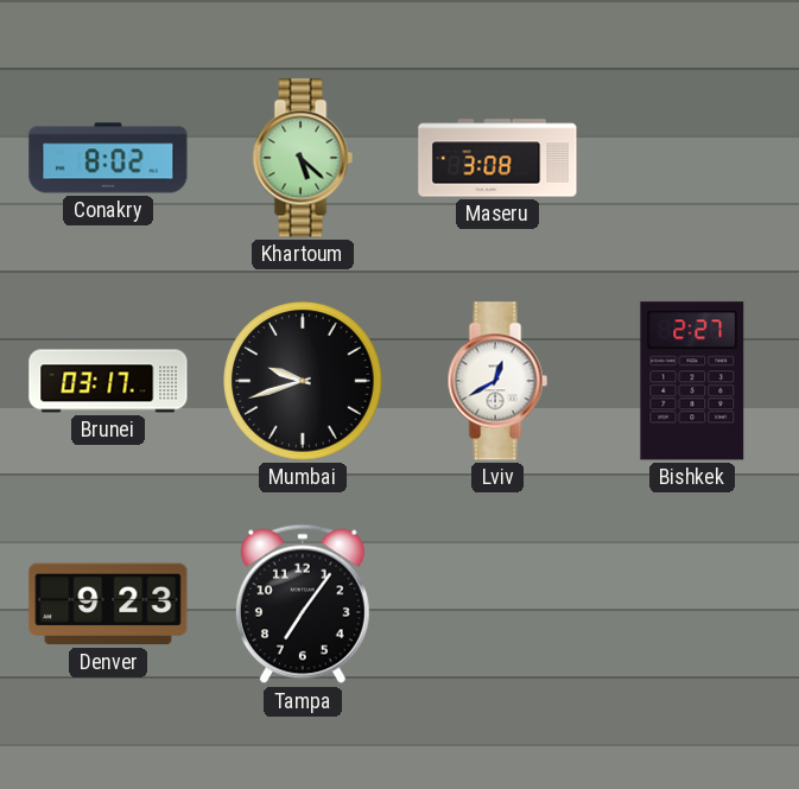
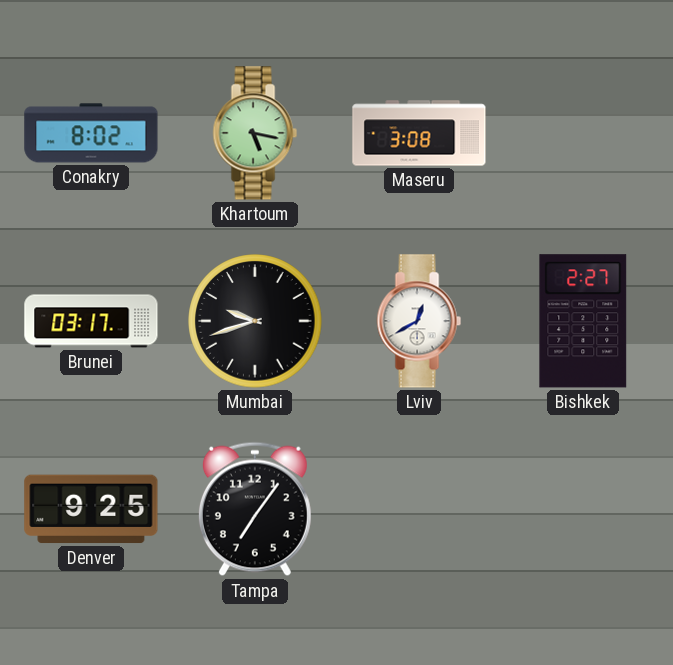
Khartoum: 5:22 -> 5:17
Denver: 9:23 -> 9:25
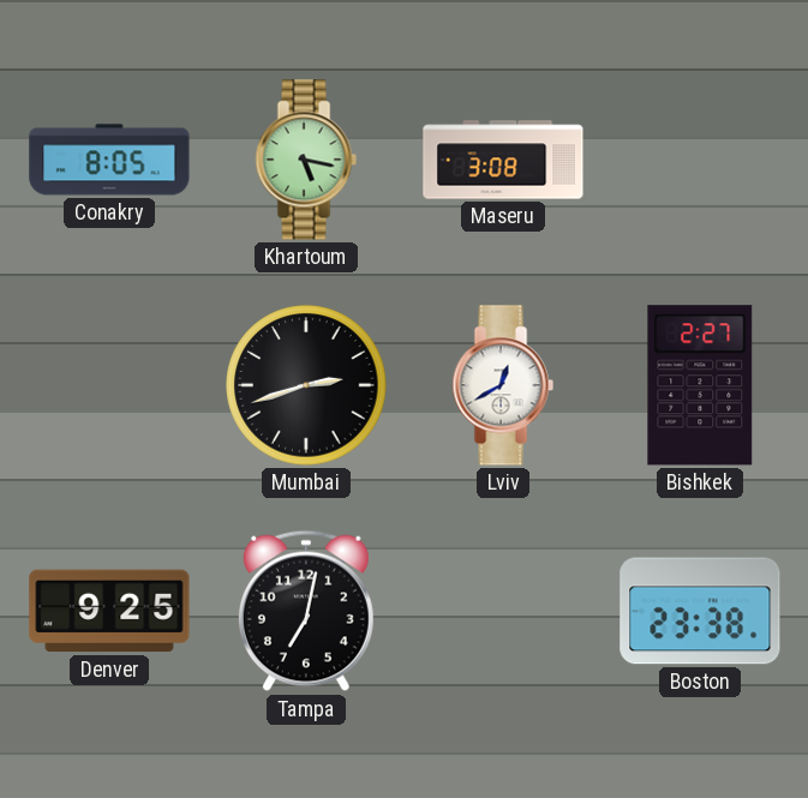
Conakry: 8:02 -> 8:05
Brunei: 03:17 -> none
Mumbai: 9:42 -> 2:42
Tampa: 7:06 -> 7:02
Boston: none -> 23:38
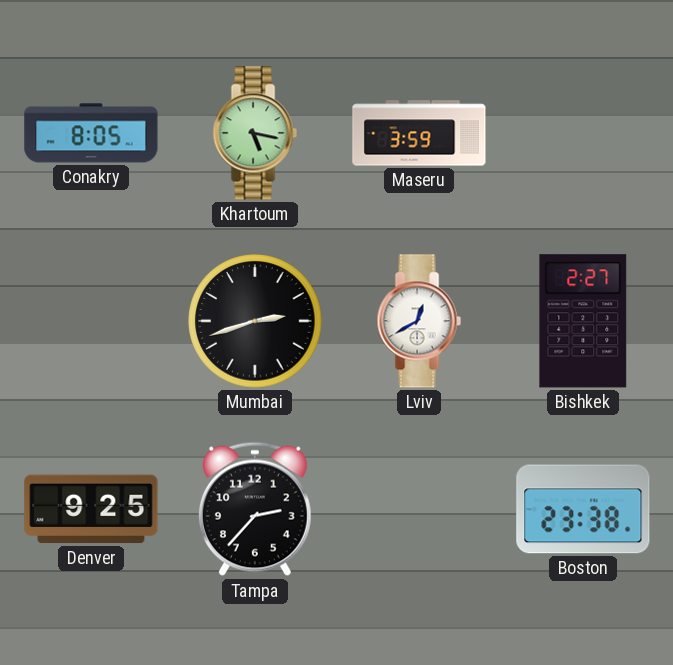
Maseru: 3:08 -> 3:59
Tampa: 7:02 -> 2:37
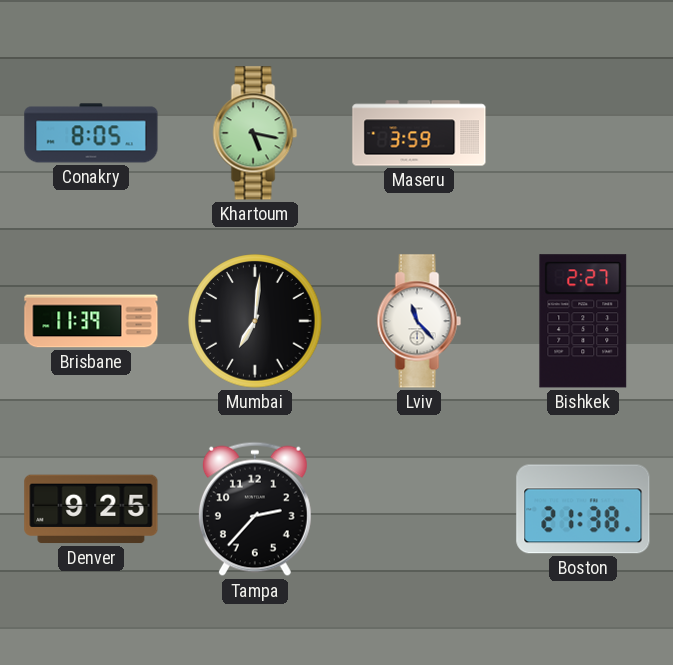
Brisbane: none -> 11:39
Mumbai: 2:42 -> 7:01
Lviv: 12:40 -> 11:23
Boston: 23:38 -> 21:38
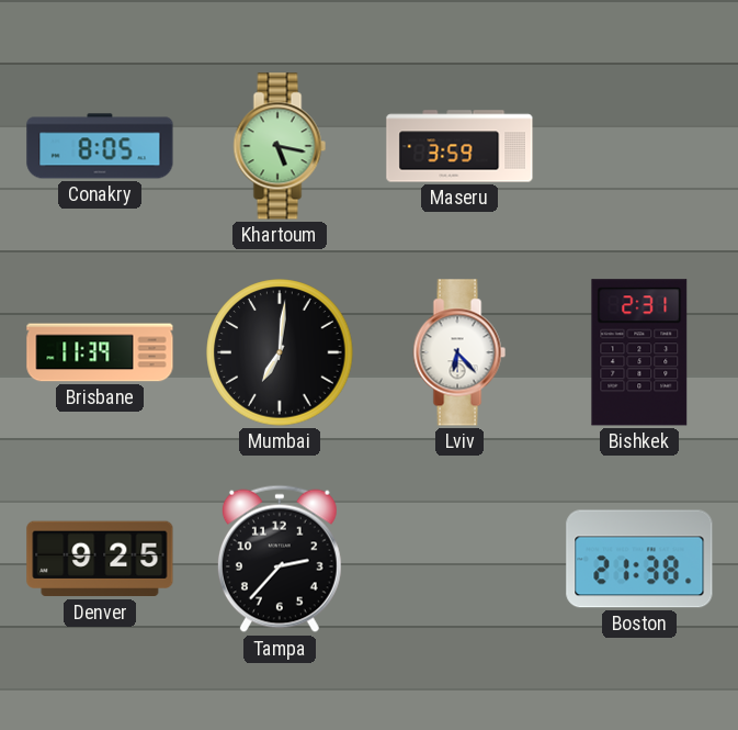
Lviv: 11:23 -> 6:23
Bishkek: 2:27 -> 2:31
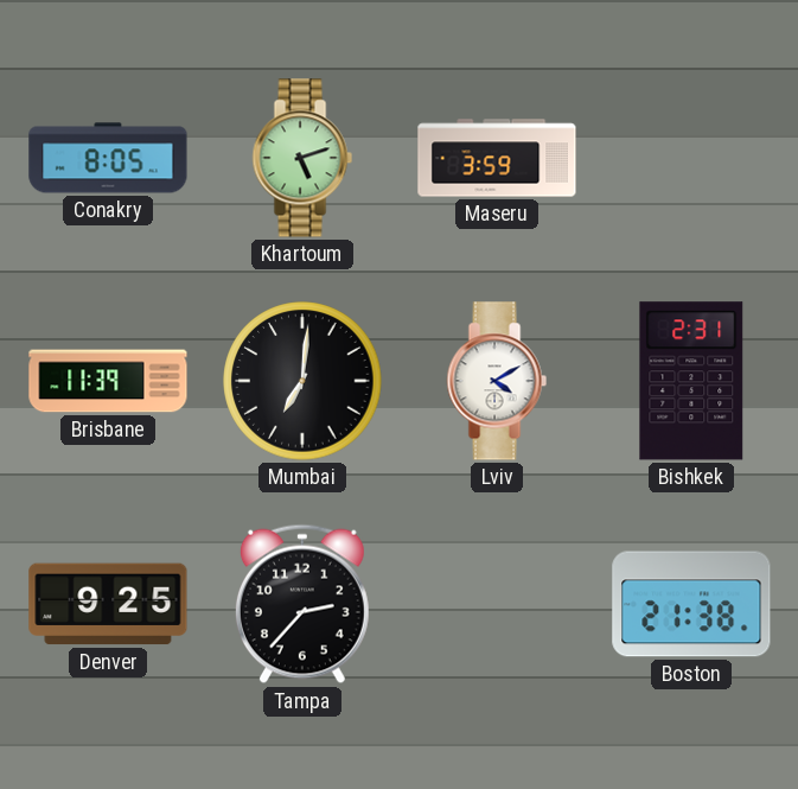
Khartoum: 5:17 -> 5:12
Lviv: 6:23 -> 4:10
